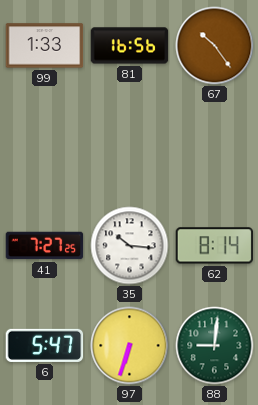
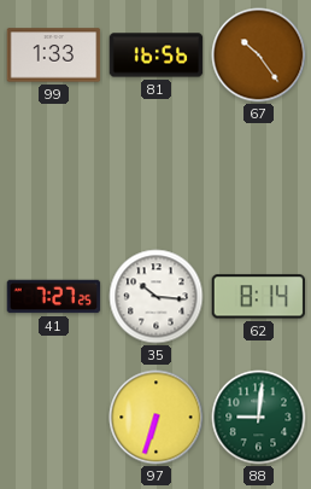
6: 5:47 -> none
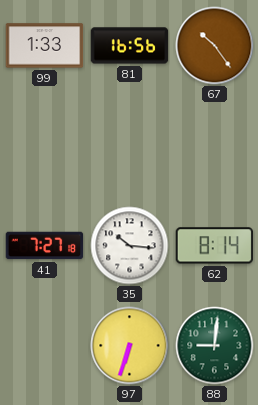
41: 7:27:25 -> 7:27:18
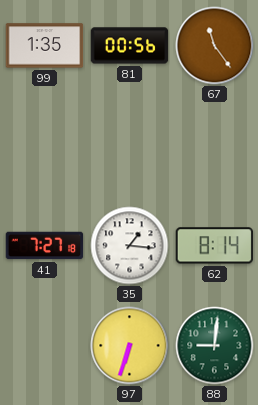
99: 1:33 -> 1:35
81: 16:56 -> 00:56
67: 10:24 -> 11:24
35: 10:16 -> 1:16
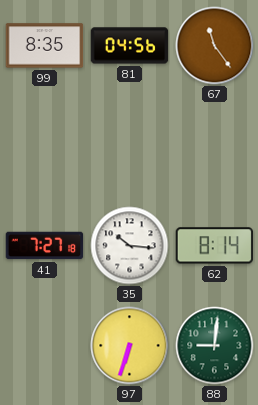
99: 1:35 -> 8:35
81: 00:56 -> 04:56
35: 1:16 -> 10:16
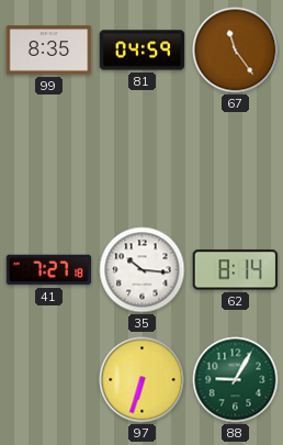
81: 04:56 -> 04:59
88: 9:01 -> 9:05
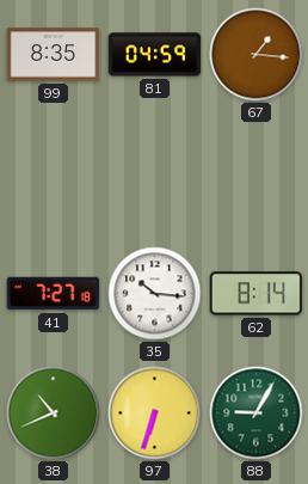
67: 11:24 -> 1:16
38: none -> 10:41
